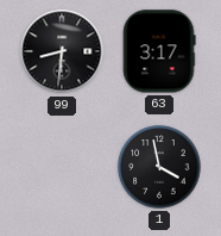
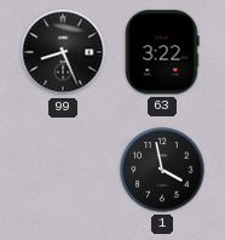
99: 8:31 -> 8:26
63: 3:17 -> 3:22
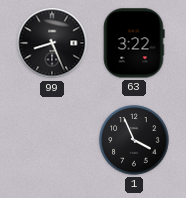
1: 3:58 -> 3:56
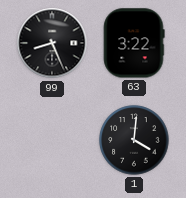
1: 3:56 -> 4:01
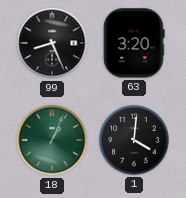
63: 3:22 -> 3:20
18: none -> 1:04
